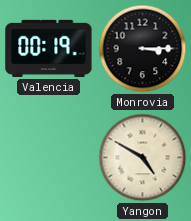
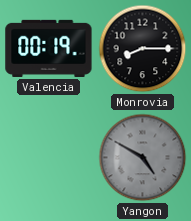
Monrovia: 3:15 -> 8:15
Yangon dial: cream -> grey
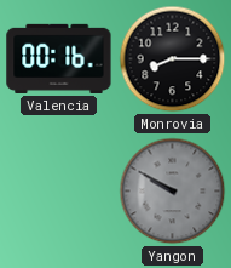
Valencia: 00:19 -> 00:16
Yangon: 4:50 -> 9:50
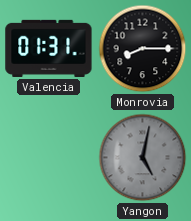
Valencia: 00:16 -> 01:31
Yangon: 9:50 -> 5:02
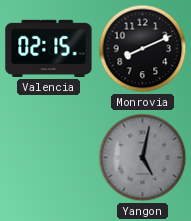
Valencia: 01:31 -> 02:15
Monrovia: 8:15 -> 8:11
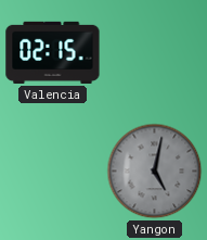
Monrovia: 8:11 -> none
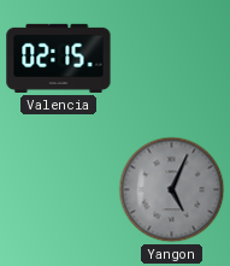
Yangon: 5:02 -> 5:04
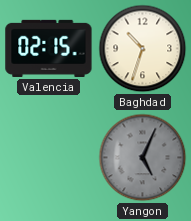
Baghdad: none -> 10:33
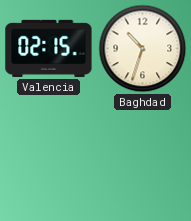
Yangon: 5:04 -> none
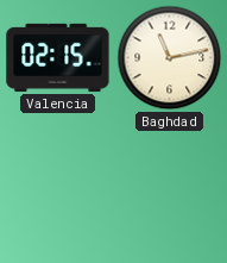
Baghdad: 10:33 -> 11:13
